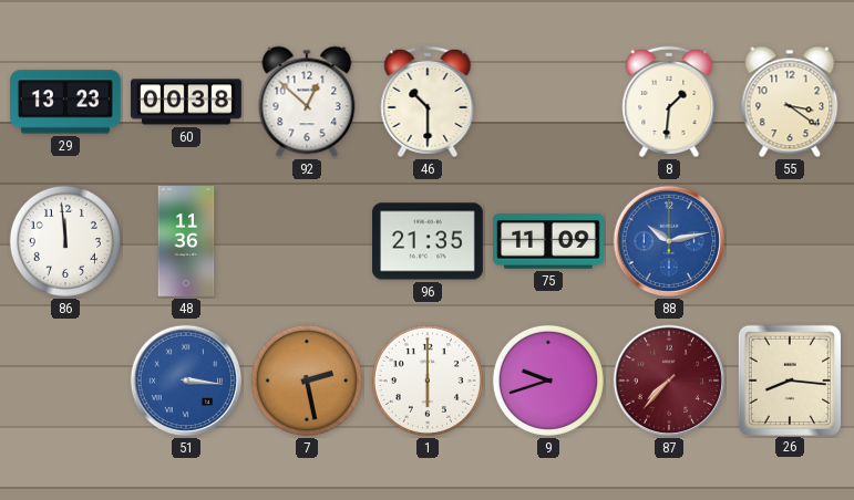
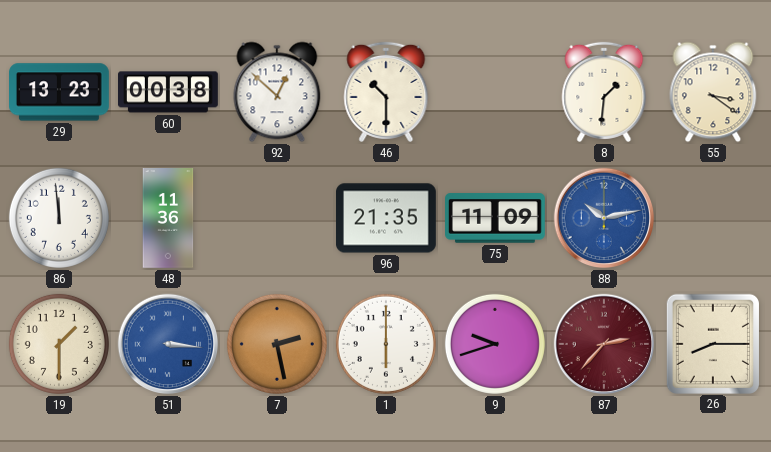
19: none -> 1:30
87: 7:37 -> 2:37
26: 8:16 -> 8:15
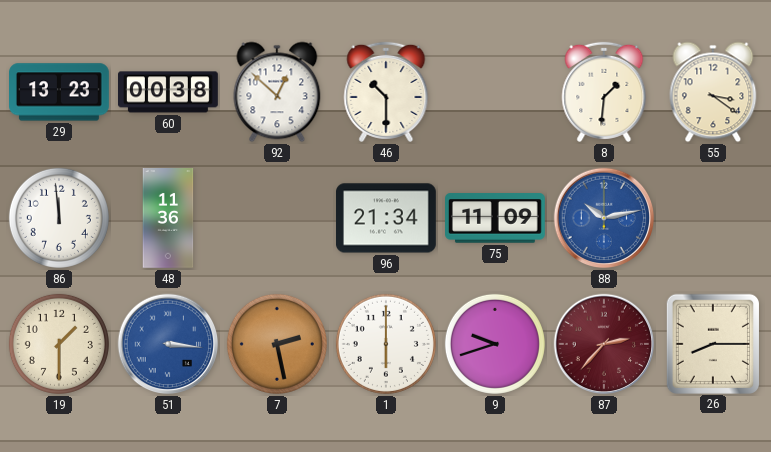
96: 21:35 -> 21:34
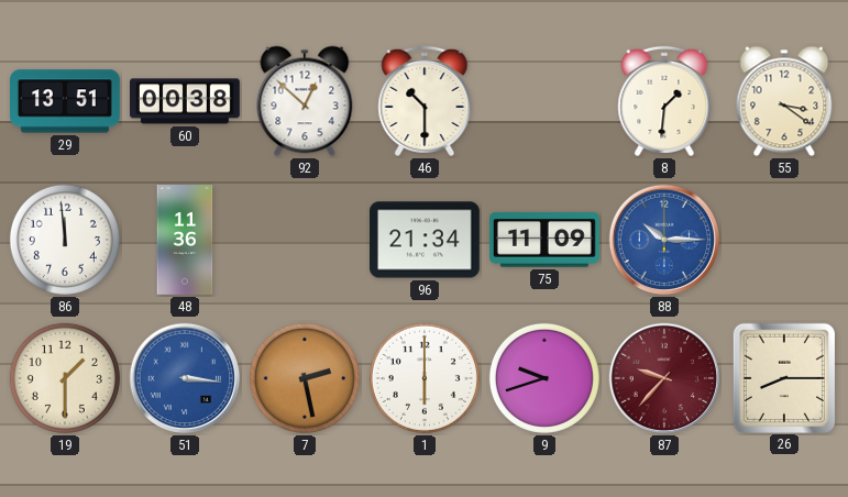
29: 13:23 -> 13:51
88: 10:13 -> 10:15
87: 2:37 -> 9:37
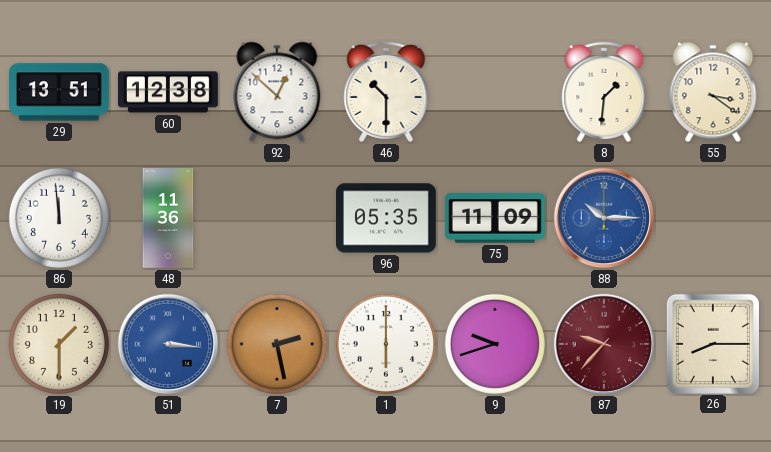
60: 00:38 -> 12:38
96: 21:34 -> 05:35
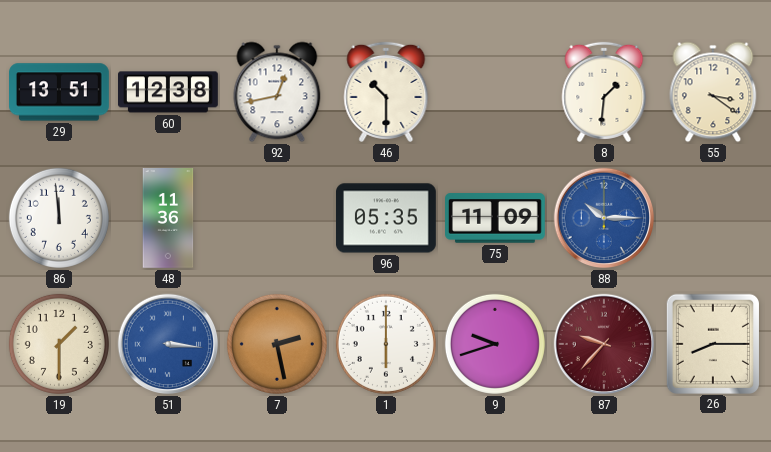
92: 12:52 -> 12:43
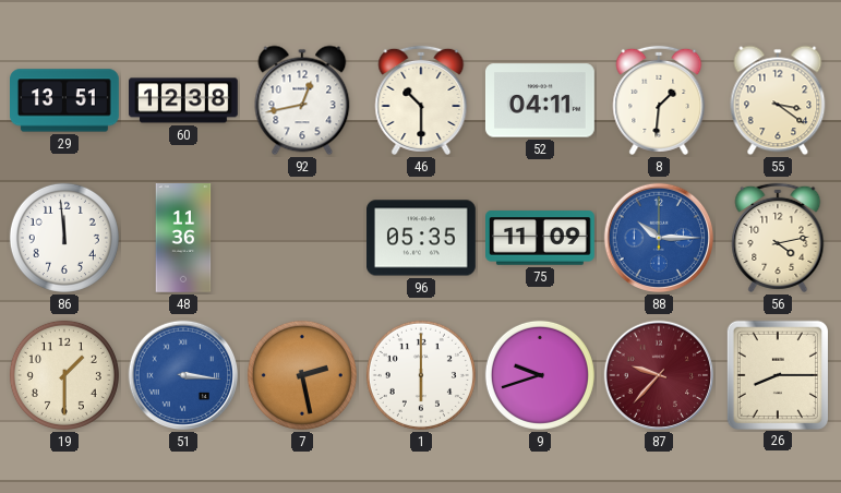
52: none -> 04:11
56: none -> 4:13
